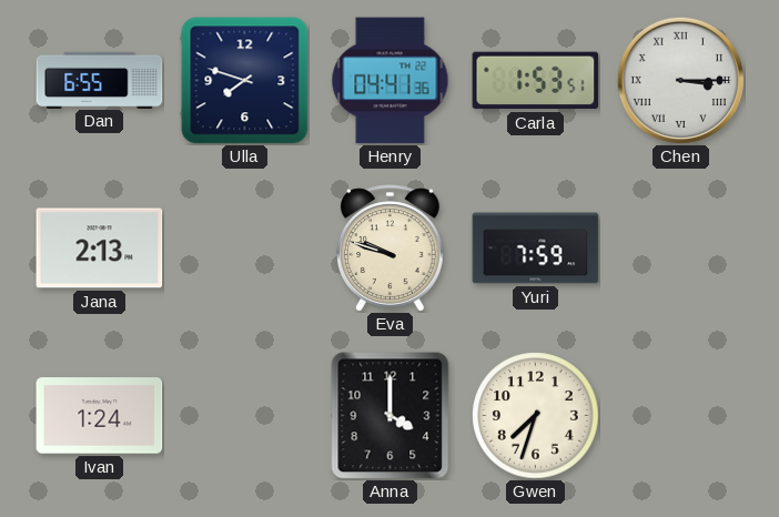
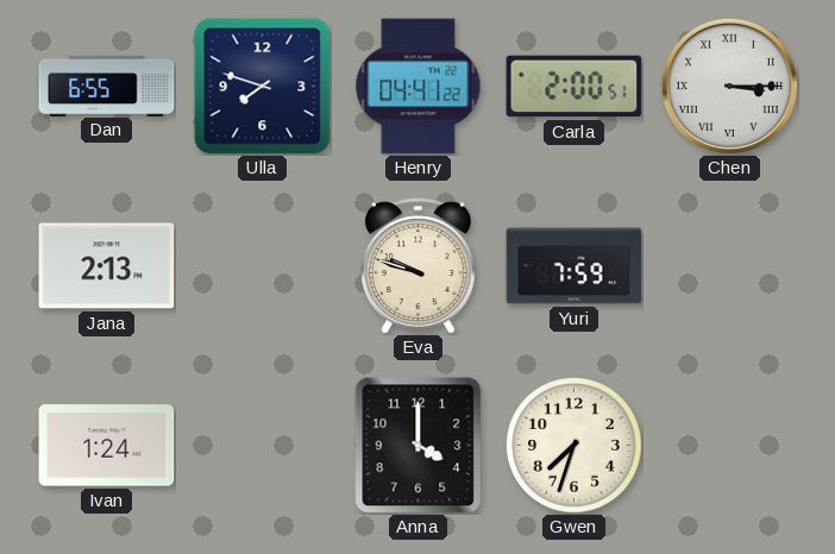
Henry: 04:41:36 -> 04:41:22
Carla: 1:53 -> 2:00
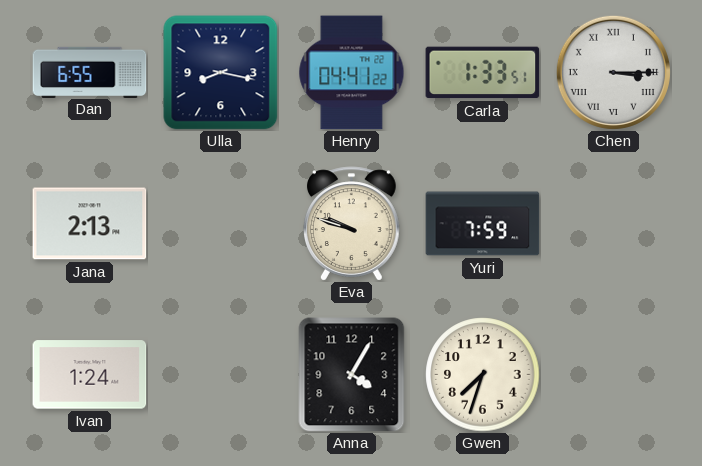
Ulla: 7:48 -> 8:17
Carla: 2:00 -> 1:33
Anna: 4:00 -> 4:05
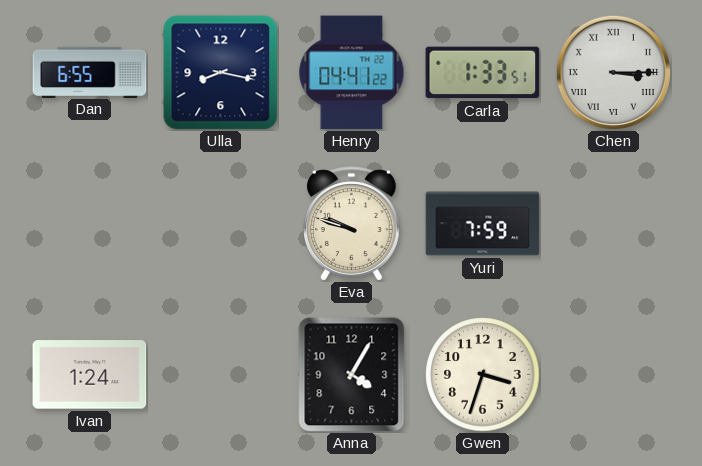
Jana: 2:13 -> none
Gwen: 7:33 -> 3:33
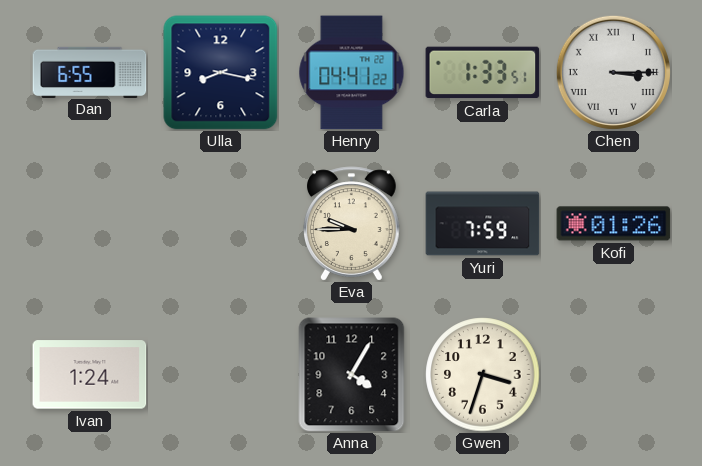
Eva: 9:48 -> 9:45
Kofi: none -> 01:26
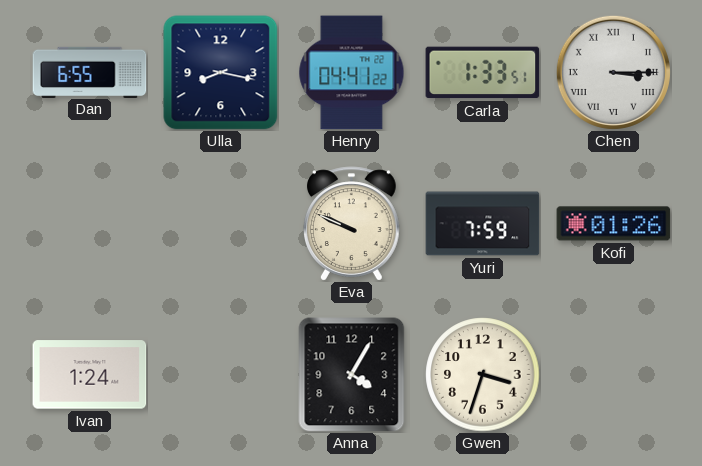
Eva: 9:45 -> 9:49
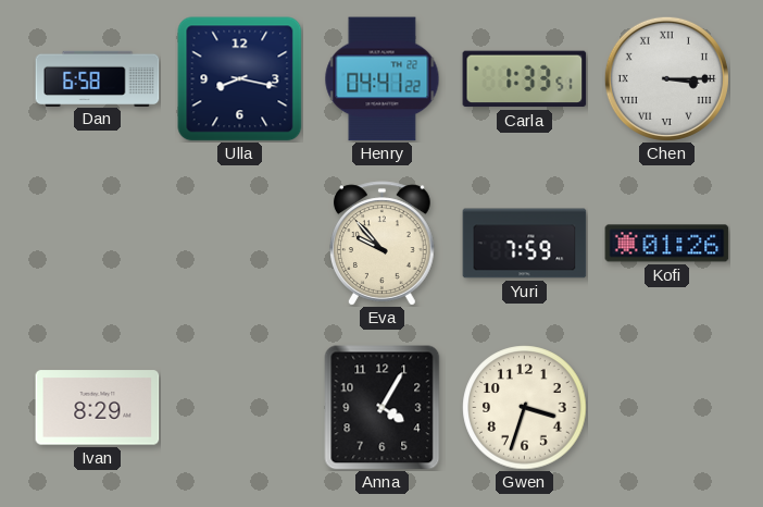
Dan: 6:55 -> 6:58
Eva: 9:49 -> 9:53
Ivan: 1:24 -> 8:29
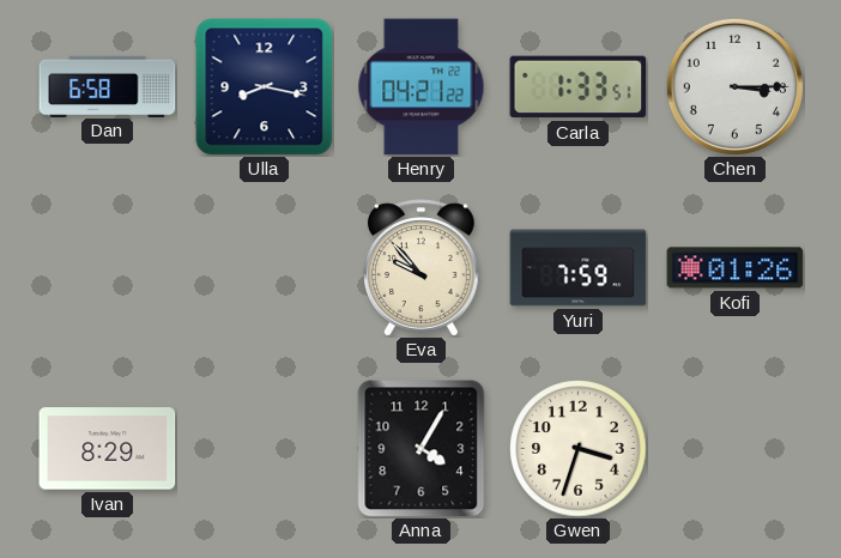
Henry: 04:41 -> 04:21
Chen numerals: Roman -> Arabic
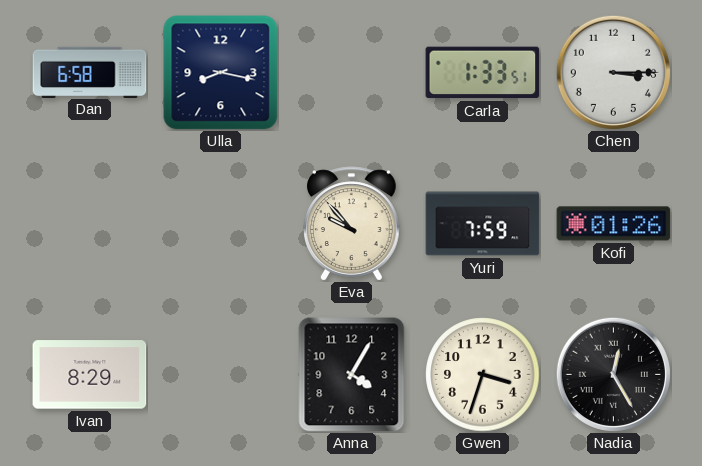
Henry: 04:21 -> none
Nadia: none -> 12:25
